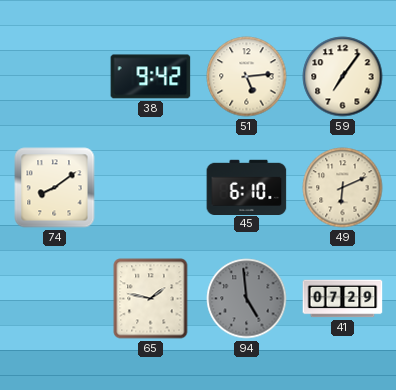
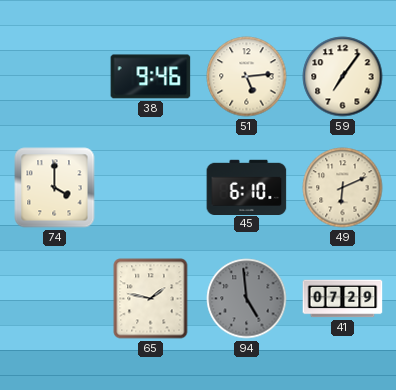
38: 9:42 -> 9:46
74: 8:09 -> 4:00
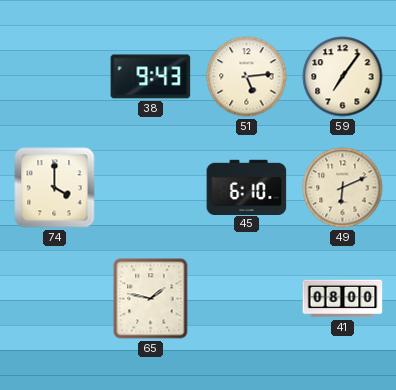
38: 9:46 -> 9:43
94: 4:59 -> none
41: 07:29 -> 08:00
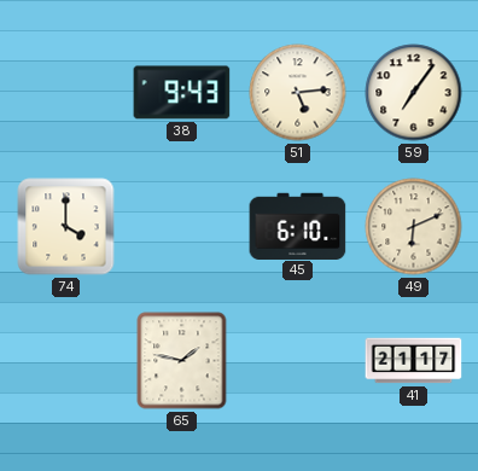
41: 08:00 -> 21:17
